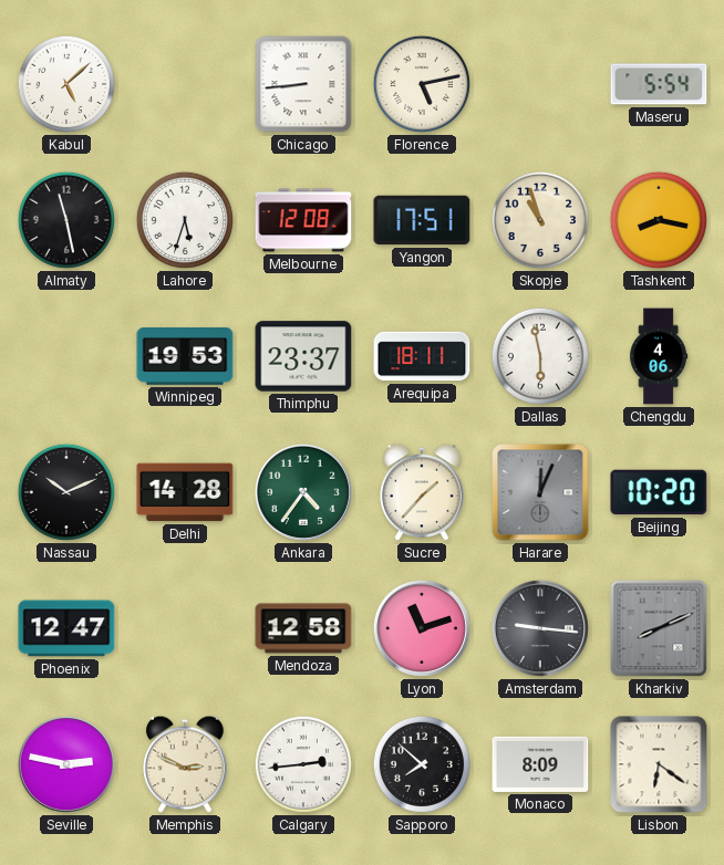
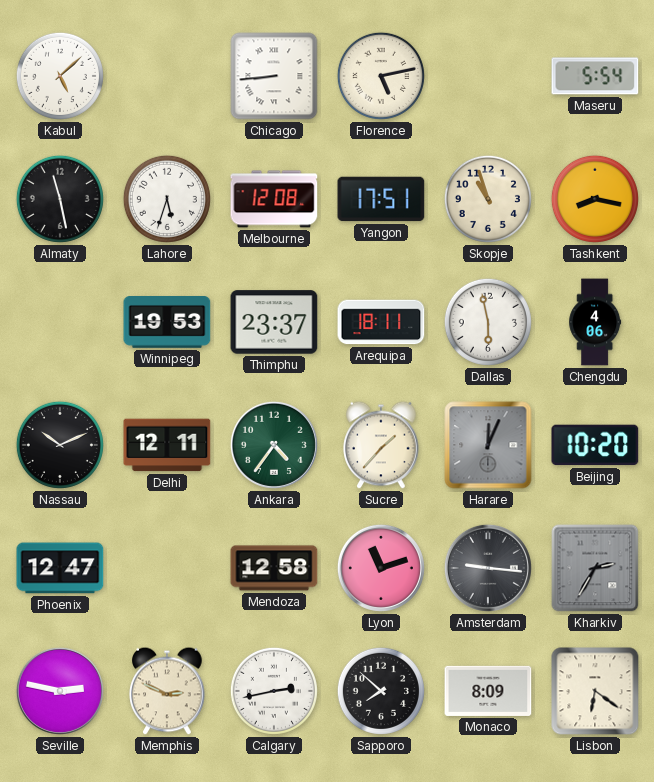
Delhi: 14:28 -> 12:11
Kharkiv: 8:11 -> 2:35
Calgary: 2:44 -> 2:43
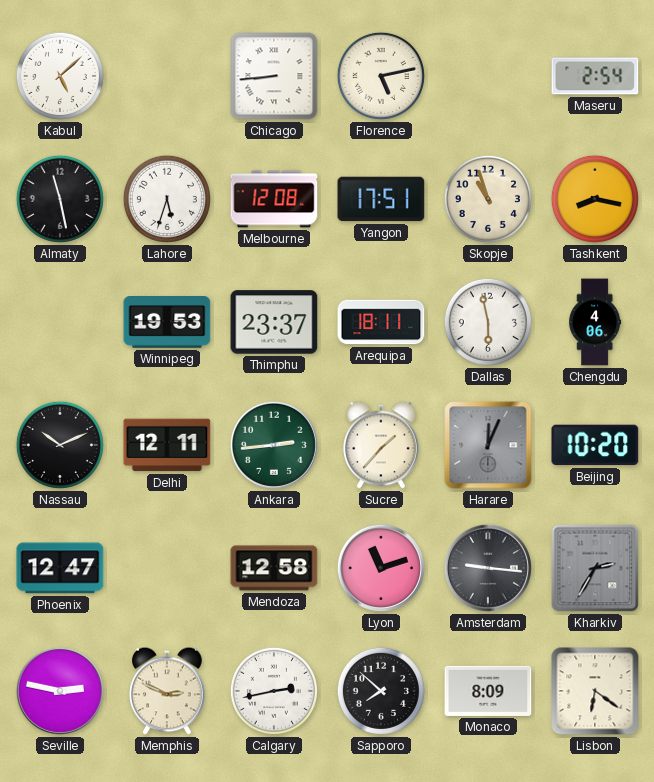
Maseru: 5:54 -> 2:54
Ankara: 4:36 -> 2:44
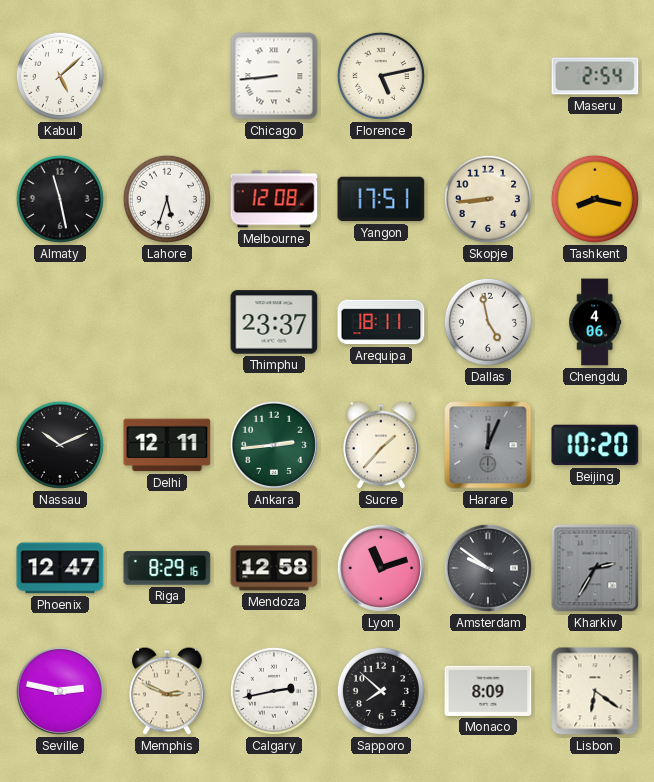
Skopje: 10:57 -> 8:44
Winnipeg: 19:53 -> none
Dallas: 5:58 -> 4:58
Riga: none -> 8:29
Amsterdam: 9:16 -> 9:51
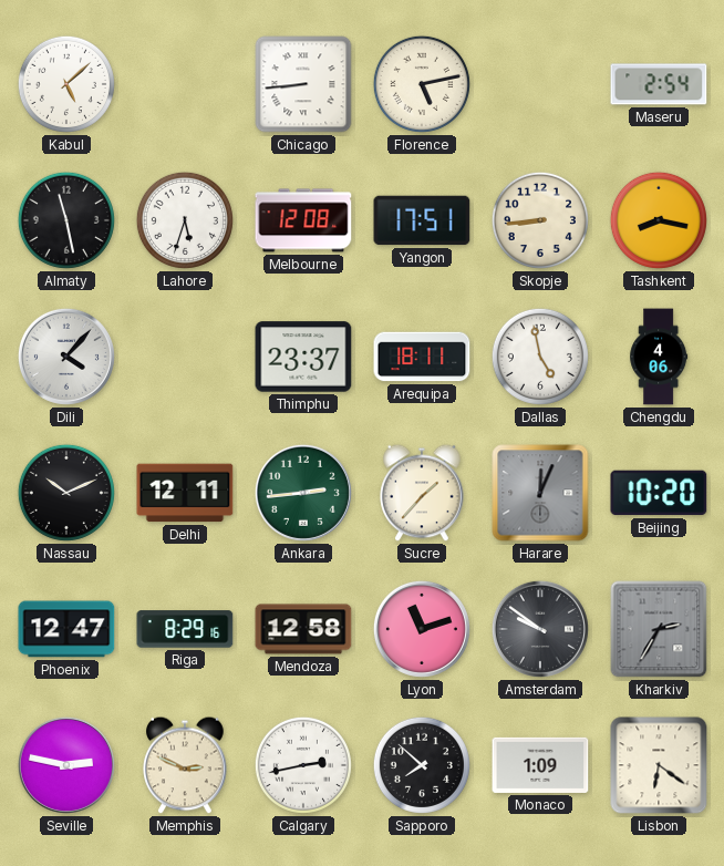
Dili: none -> 4:07
Monaco: 8:09 -> 1:09
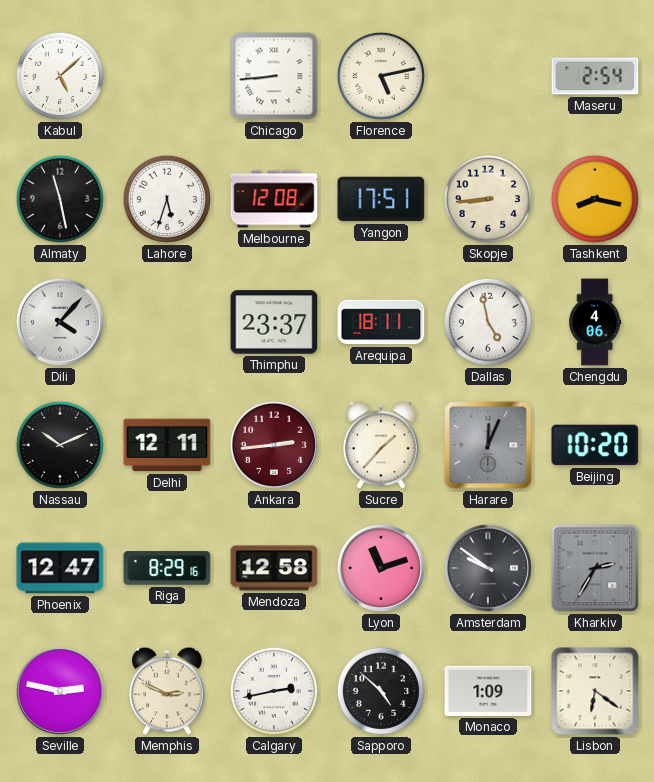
Ankara dial: green -> burgundy
Sapporo: 7:52 -> 4:52
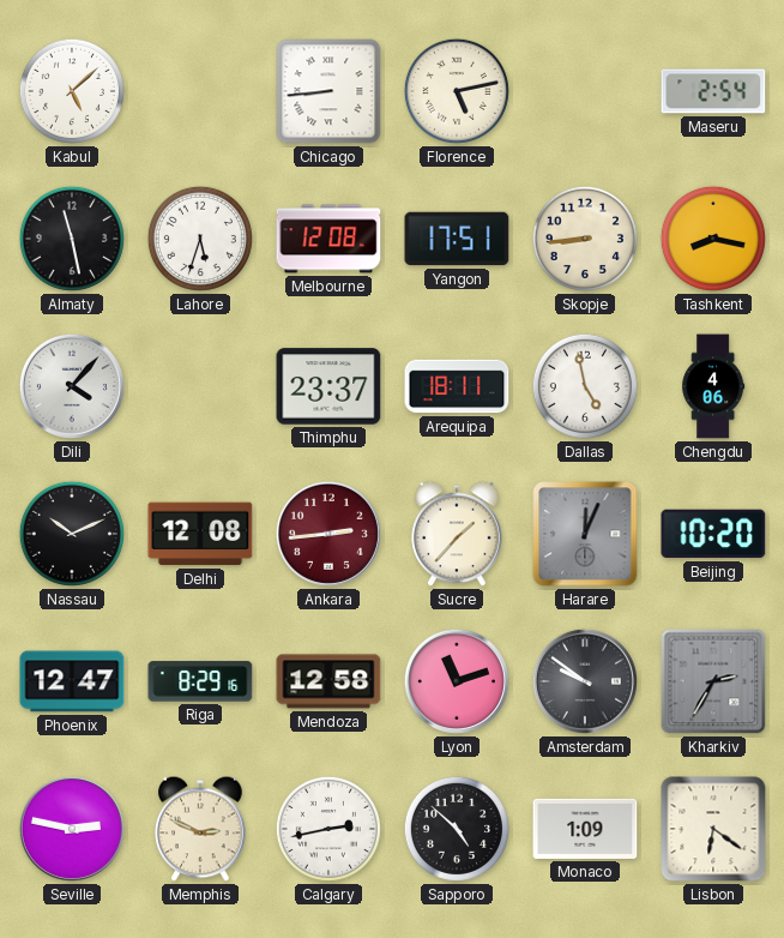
Delhi: 12:11 -> 12:08
